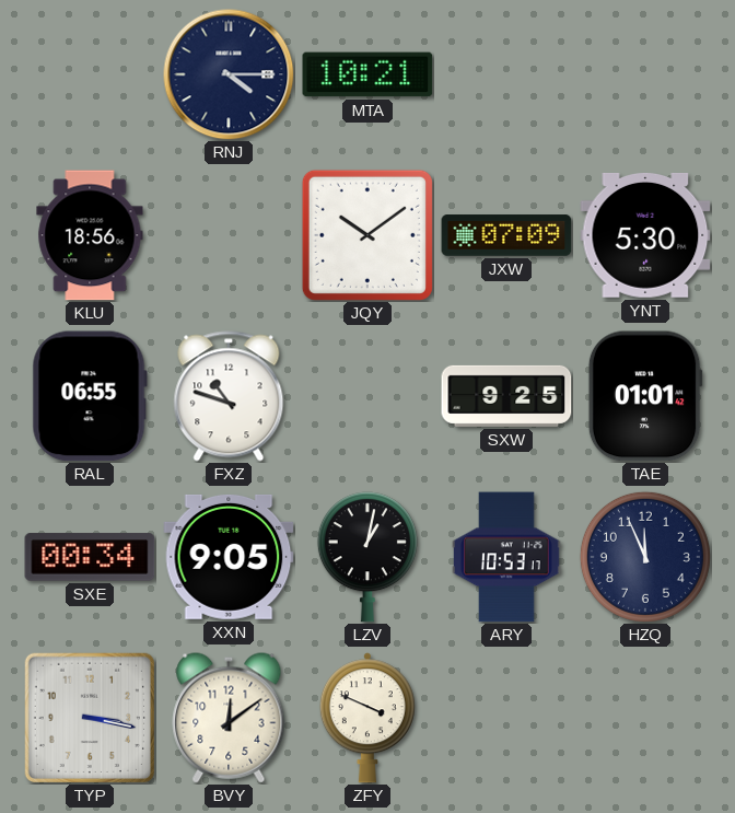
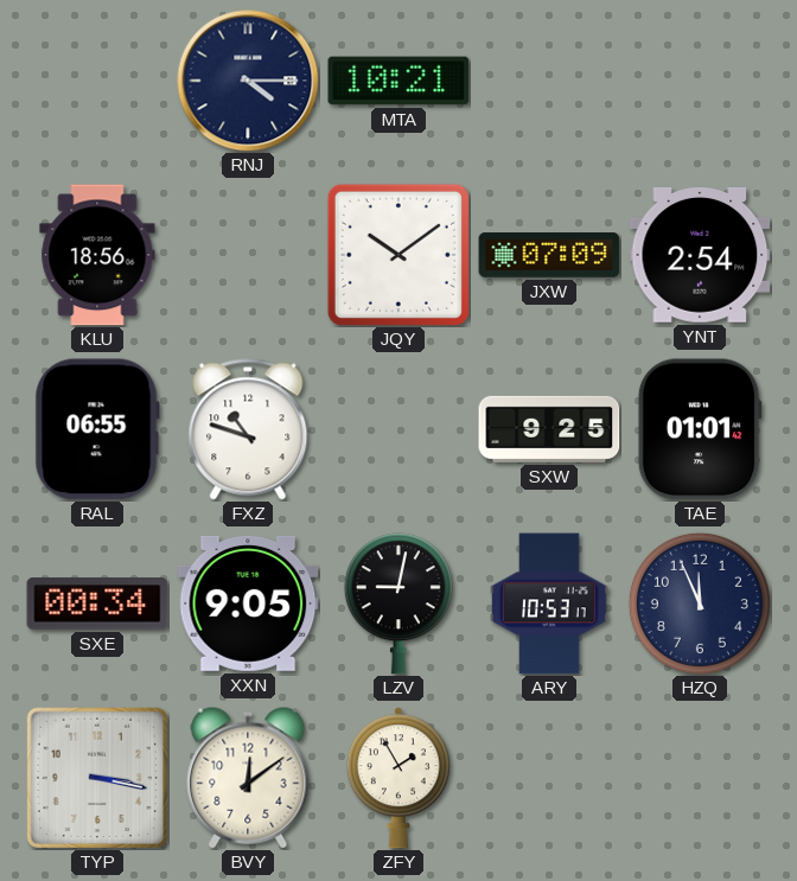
YNT: 5:30 -> 2:54
LZV: 1:02 -> 9:02
ZFY: 3:49 -> 1:55
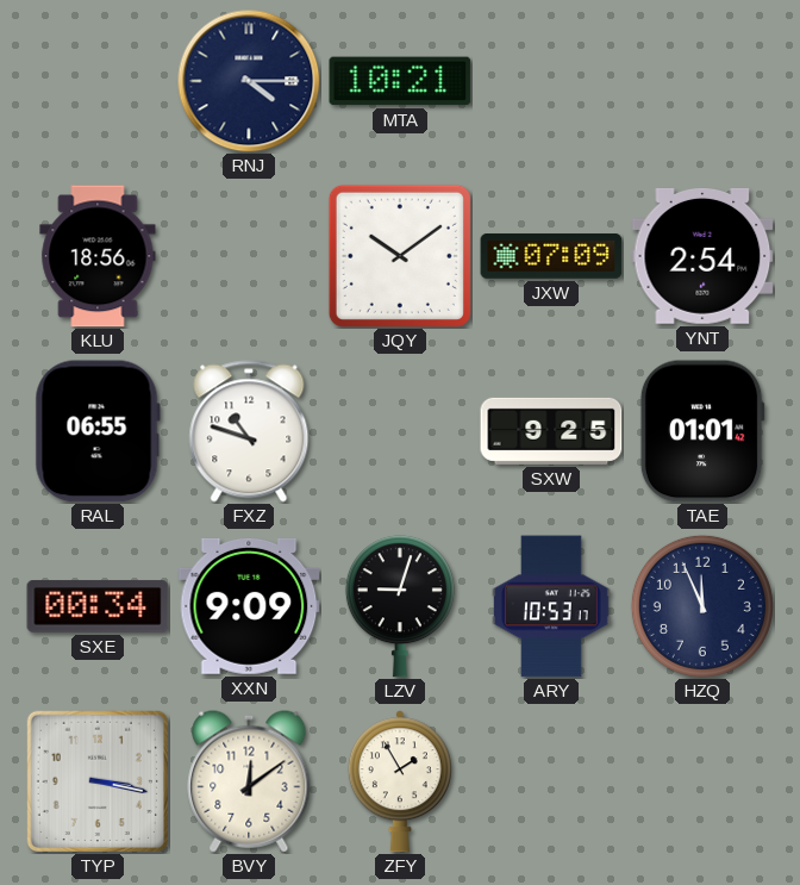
XXN: 9:05 -> 9:09
LZV: 9:02 -> 9:03
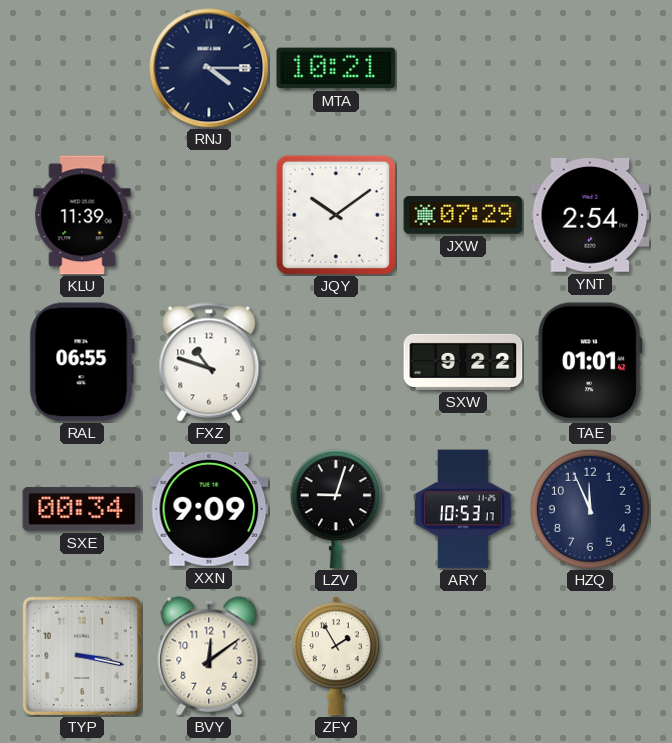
KLU: 18:56 -> 11:39
JXW: 07:09 -> 07:29
SXW: 9:25 -> 9:22
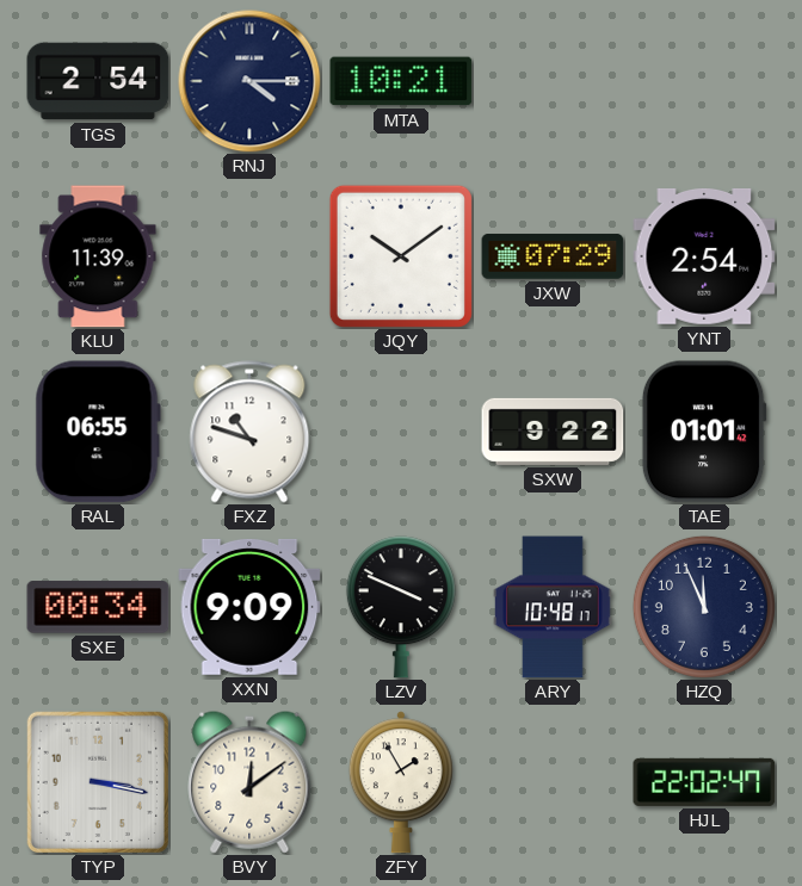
TGS: none -> 2:54
LZV: 9:03 -> 3:49
ARY: 10:53 -> 10:48
HJL: none -> 22:02
